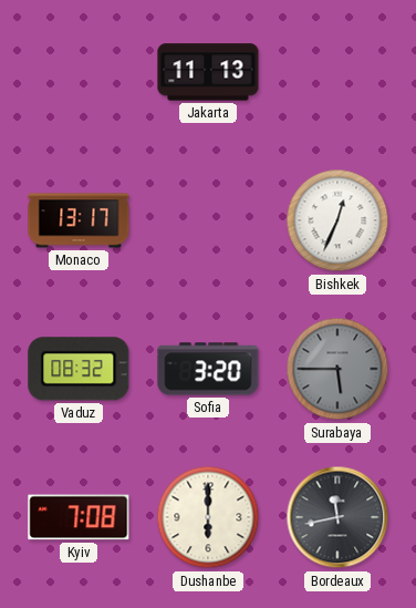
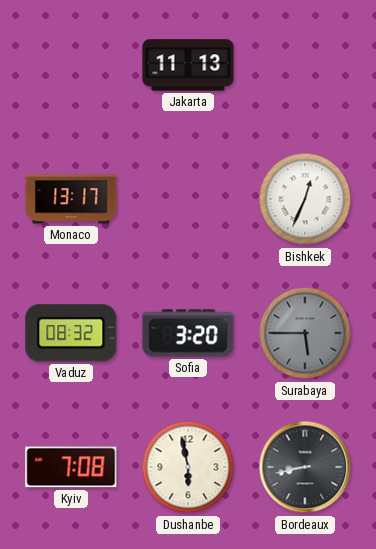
Dushanbe: 6:00 -> 5:58
Bordeaux: 11:43 -> 8:43
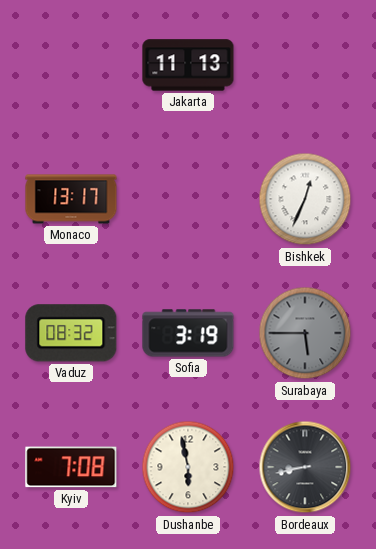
Sofia: 3:20 -> 3:19
